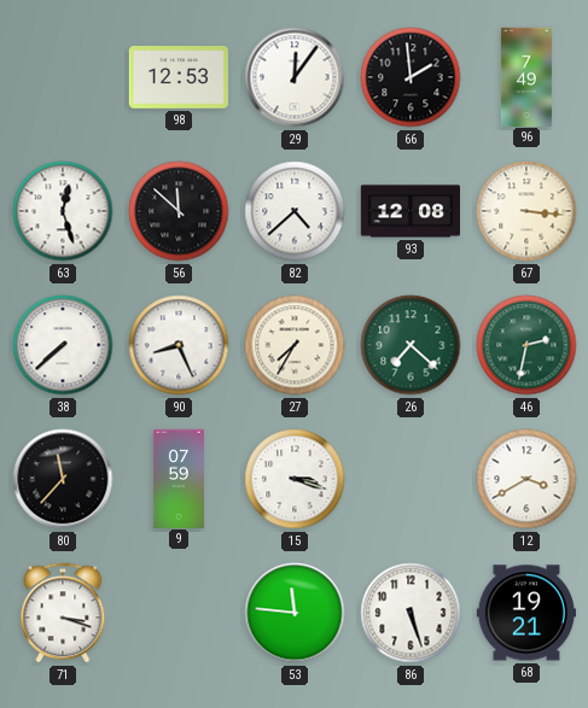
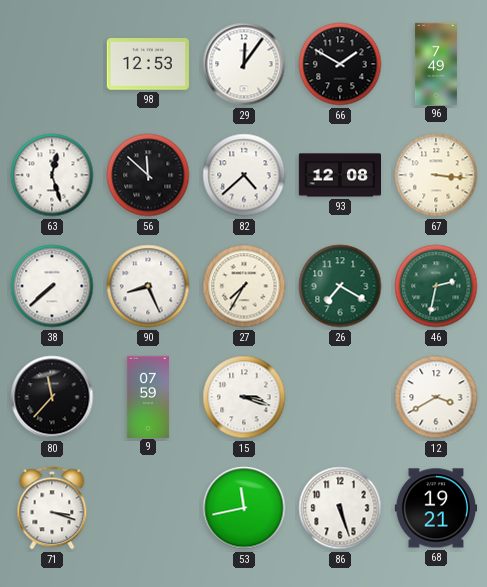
66: 1:59 -> 1:50
26: 7:22 -> 7:20
53: 11:46 -> 11:43
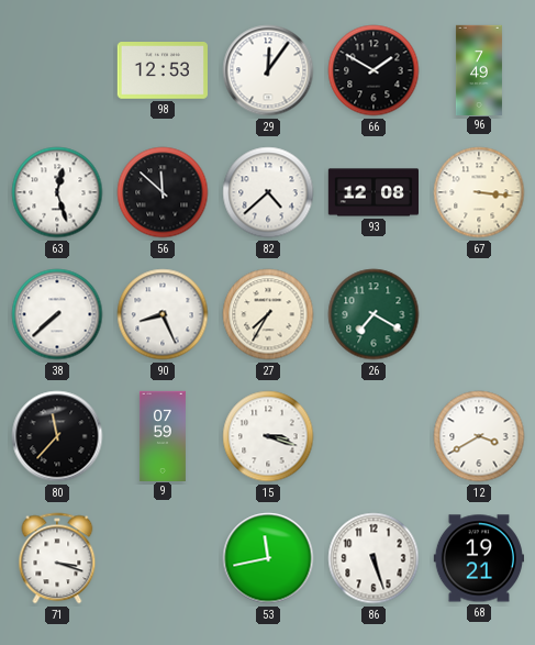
46: 2:32 -> none
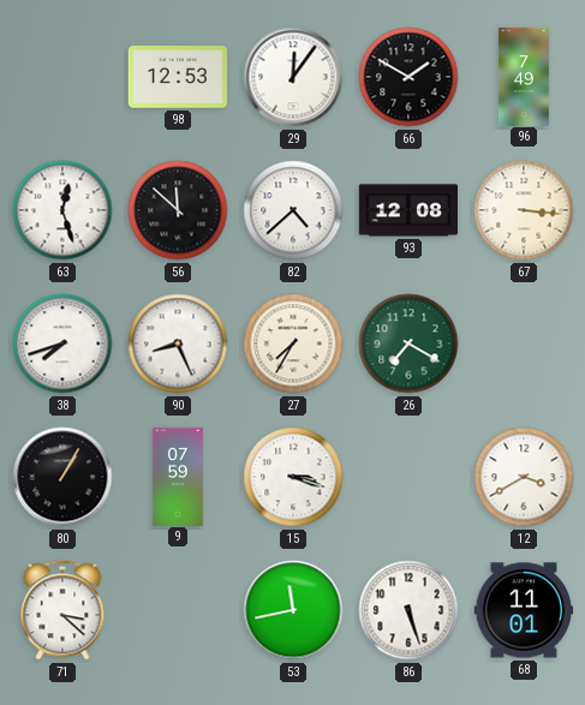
38: 7:38 -> 7:42
80: 11:37 -> 1:05
71: 3:18 -> 3:22
68: 19:21 -> 11:01
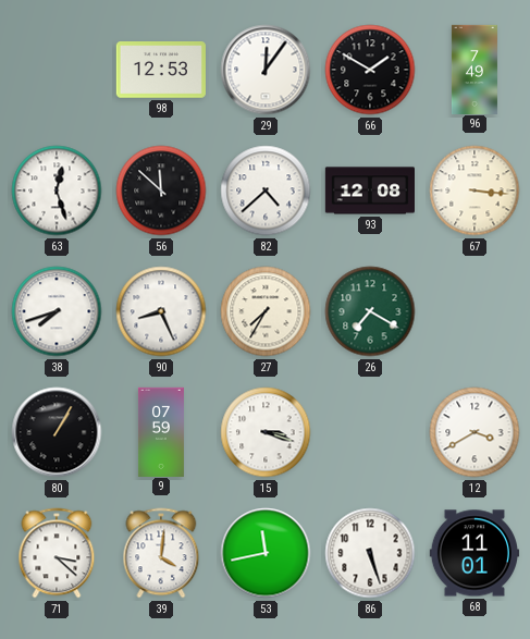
39: none -> 4:01
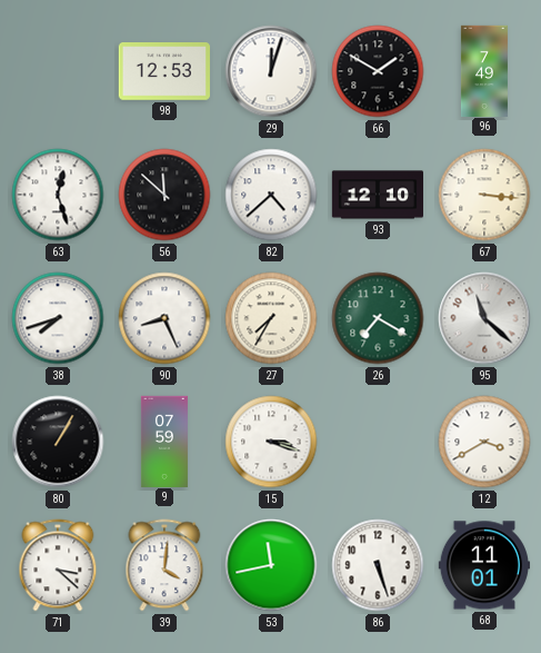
29: 12:06 -> 12:03
93: 12:08 -> 12:10
95: none -> 11:22
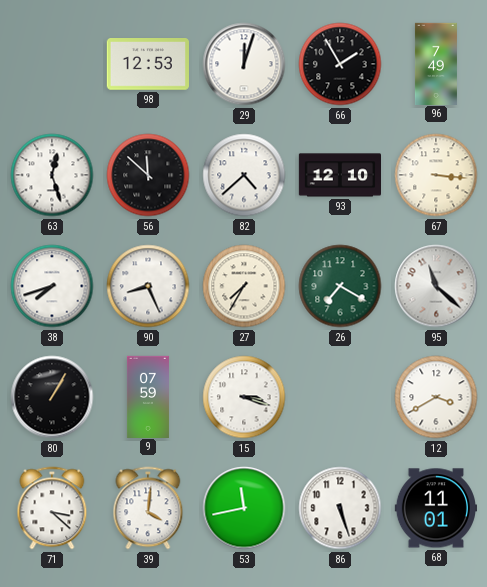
66: 1:50 -> 1:55
